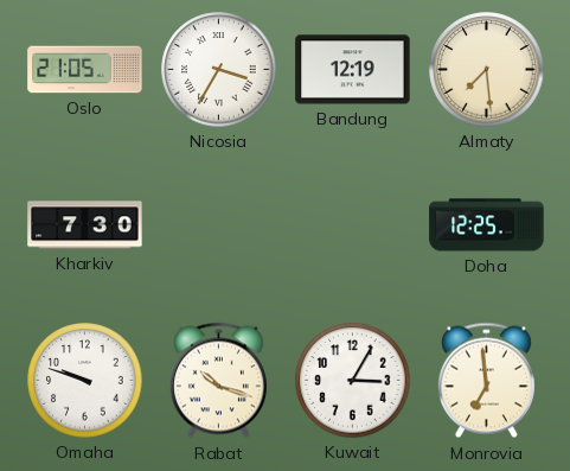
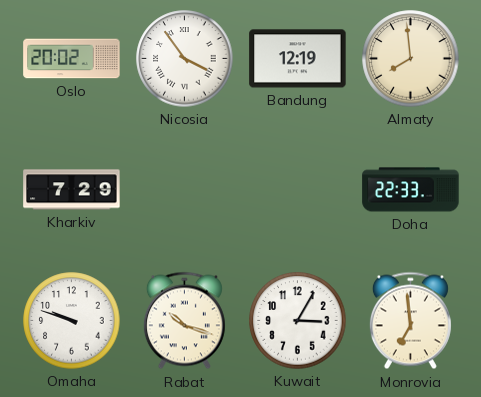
Oslo: 21:05 -> 20:02
Nicosia: 3:35 -> 3:54
Almaty: 7:29 -> 7:59
Kharkiv: 7:30 -> 7:29
Doha: 12:25 -> 22:33
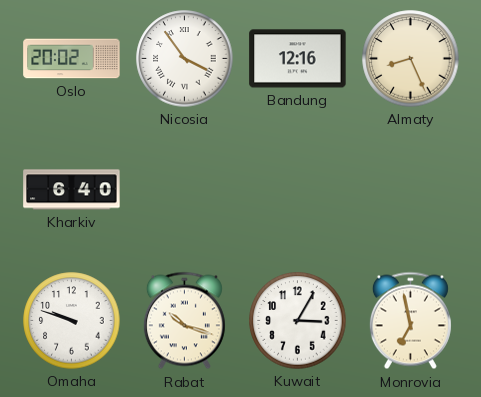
Bandung: 12:19 -> 12:16
Almaty: 7:59 -> 8:26
Kharkiv: 7:29 -> 6:40
Doha: 22:33 -> none
Monrovia: 6:59 -> 6:58
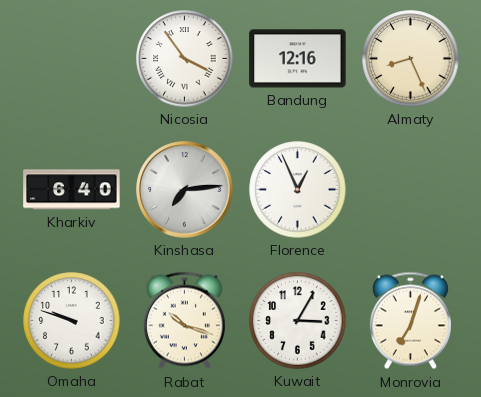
Oslo: 20:02 -> none
Kinshasa: none -> 7:14
Florence: none -> 12:56
Monrovia: 6:58 -> 7:03
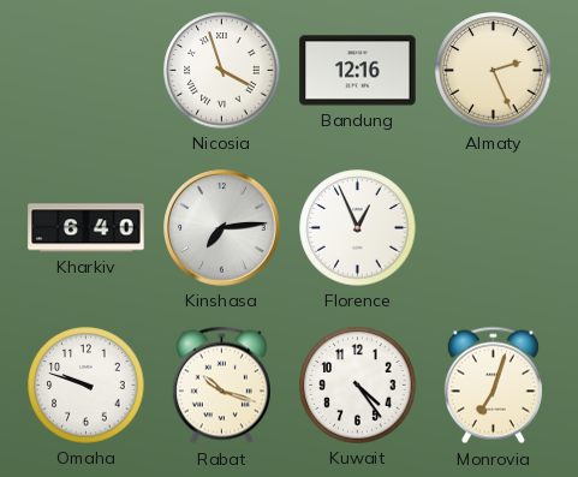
Nicosia: 3:54 -> 3:57
Almaty: 8:26 -> 2:26
Kuwait: 3:05 -> 4:24
